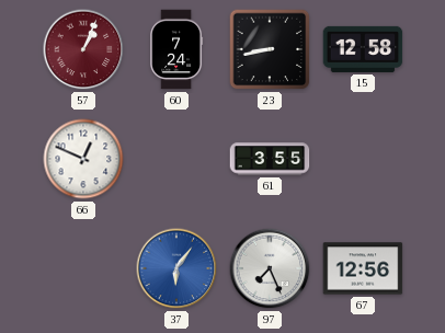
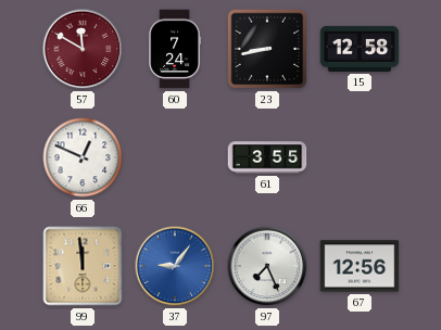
57: 1:04 -> 11:50
99: none -> 11:59
37: 6:06 -> 9:06
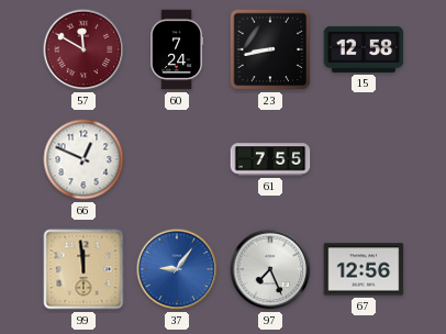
61: 3:55 -> 7:55
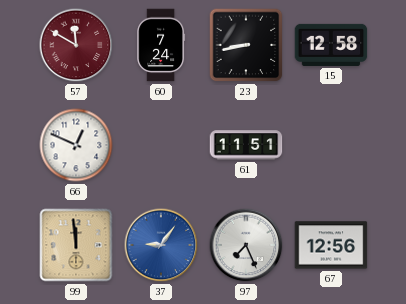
61: 7:55 -> 11:51
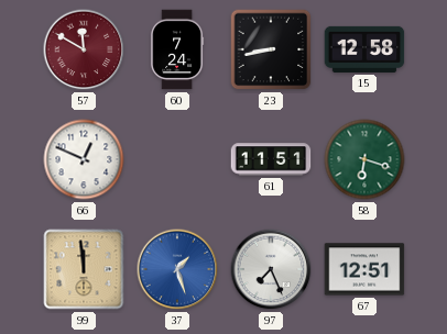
58: none -> 6:18
37: 9:06 -> 1:27
67: 12:56 -> 12:51
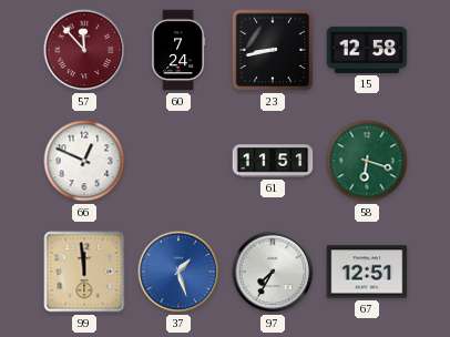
57: 11:50 -> 11:53
97: 7:26 -> 7:35
